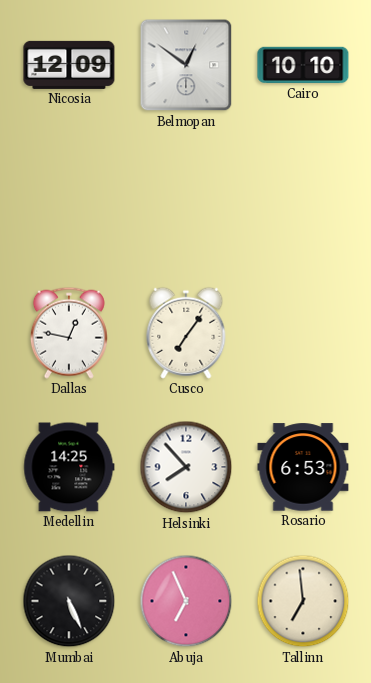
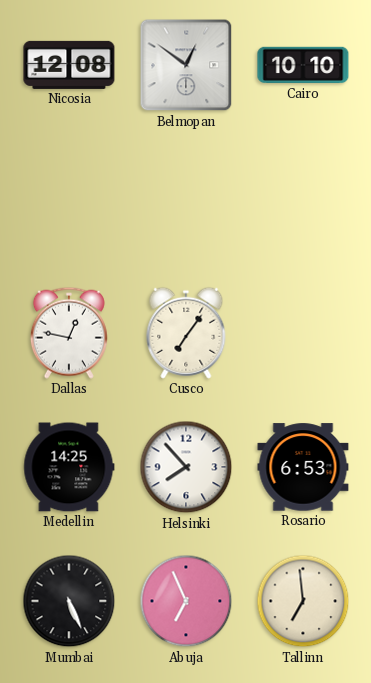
Nicosia: 12:09 -> 12:08
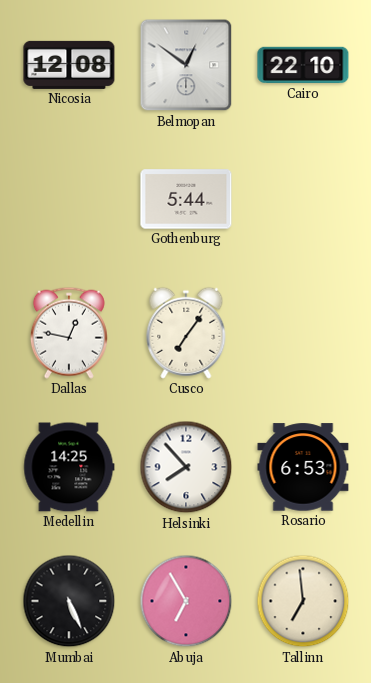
Cairo: 10:10 -> 22:10
Gothenburg: none -> 5:44
Abuja: 6:56 -> 6:55
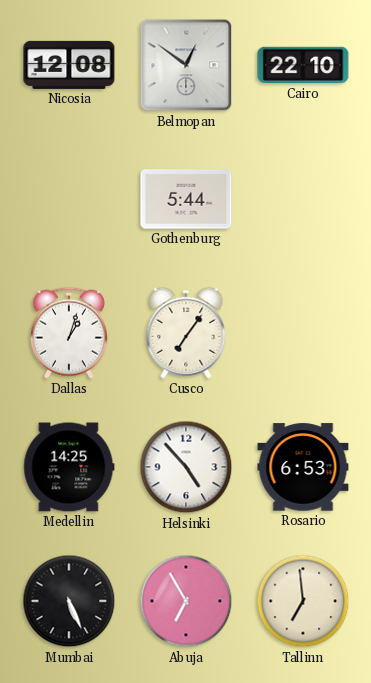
Dallas: 12:47 -> 1:03
Helsinki: 7:53 -> 4:53
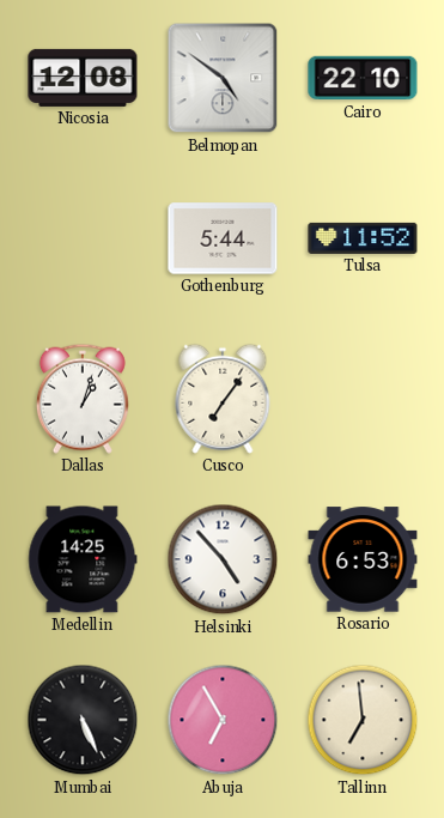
Belmopan: 12:51 -> 4:51
Tulsa: none -> 11:52
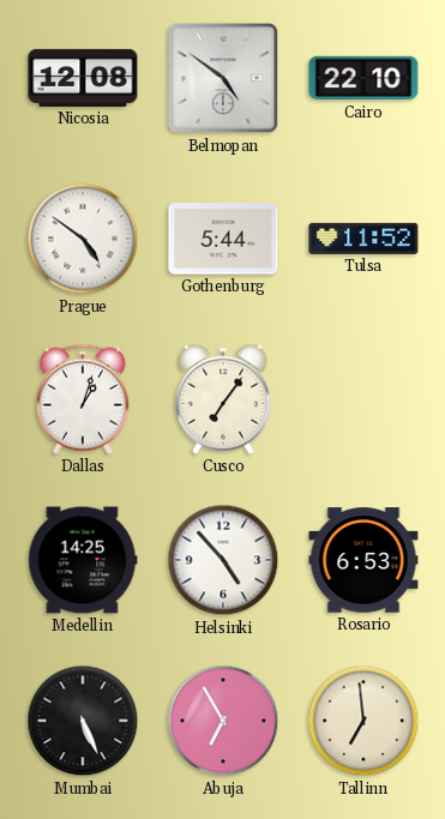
Prague: none -> 4:51
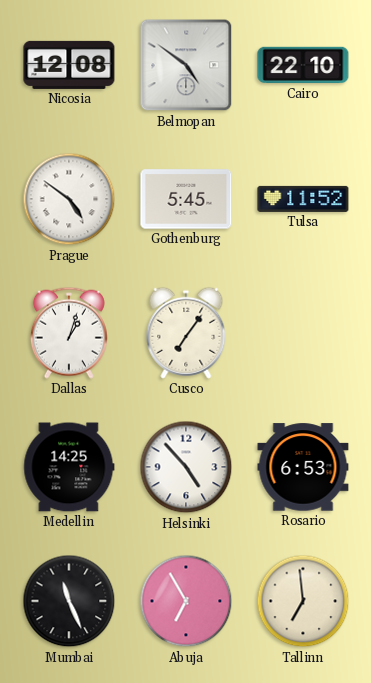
Gothenburg: 5:44 -> 5:45
Mumbai: 5:26 -> 11:26
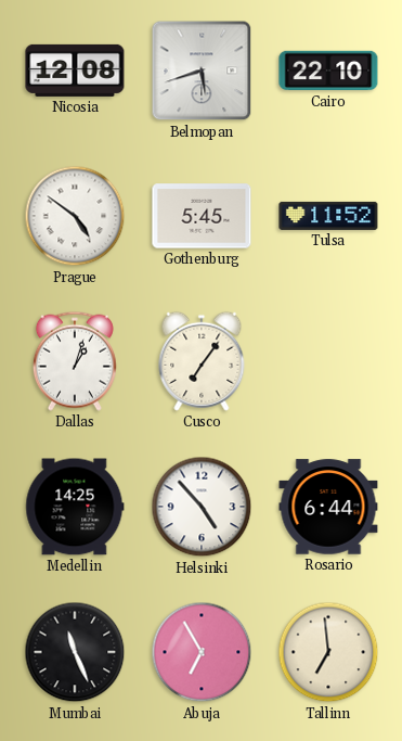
Belmopan: 4:51 -> 5:42
Rosario: 6:53 -> 6:44
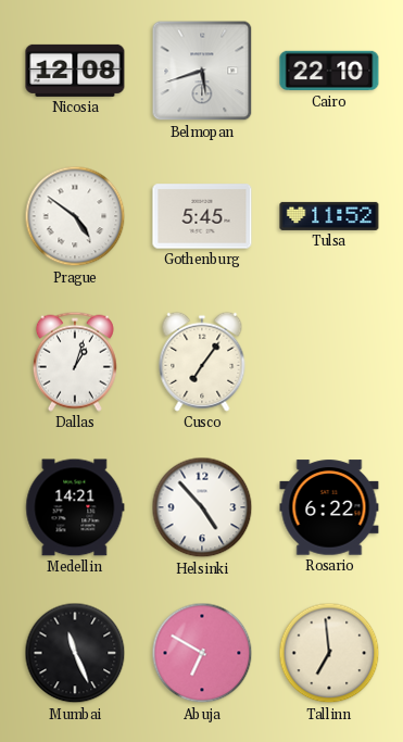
Medellin: 14:25 -> 14:21
Rosario: 6:44 -> 6:22
Abuja: 6:55 -> 6:50
